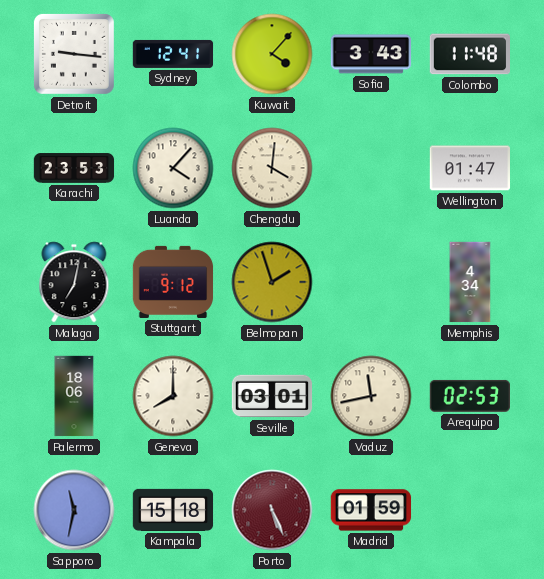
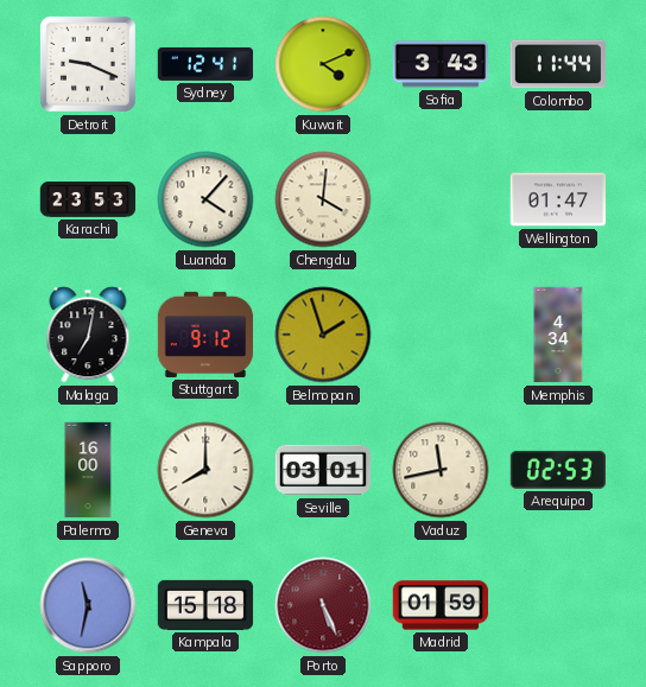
Detroit: 9:16 -> 9:19
Kuwait: 4:07 -> 4:11
Colombo: 11:48 -> 11:44
Palermo: 18:06 -> 16:00
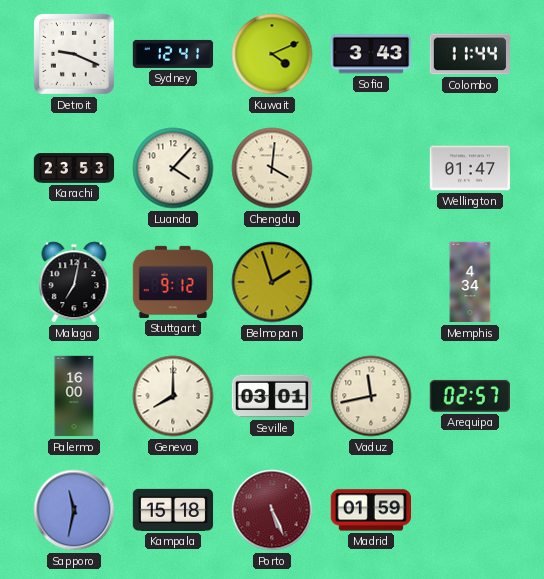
Arequipa: 02:53 -> 02:57
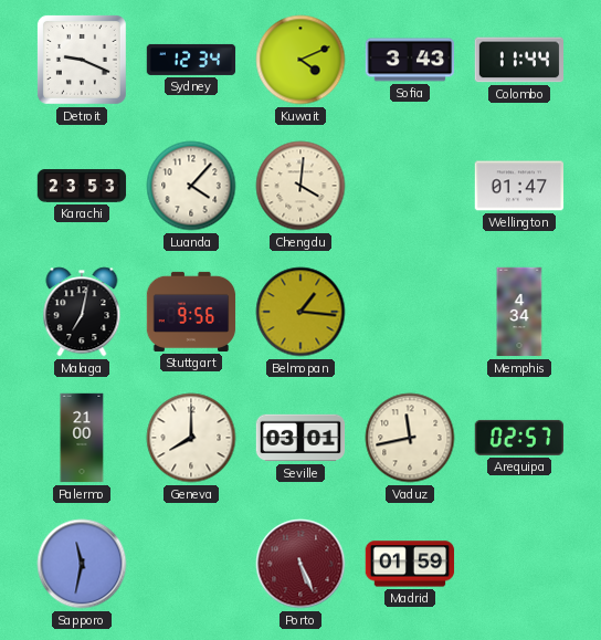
Sydney: 12:41 -> 12:34
Stuttgart: 9:12 -> 9:56
Belmopan: 1:57 -> 1:16
Palermo: 16:00 -> 21:00
Kampala: 15:18 -> none
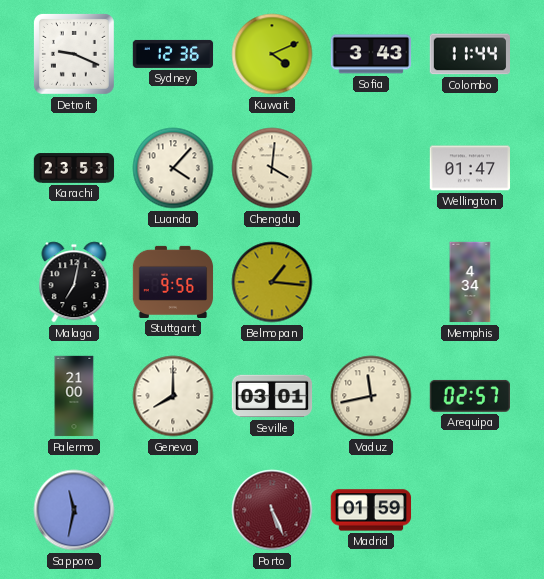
Sydney: 12:34 -> 12:36
